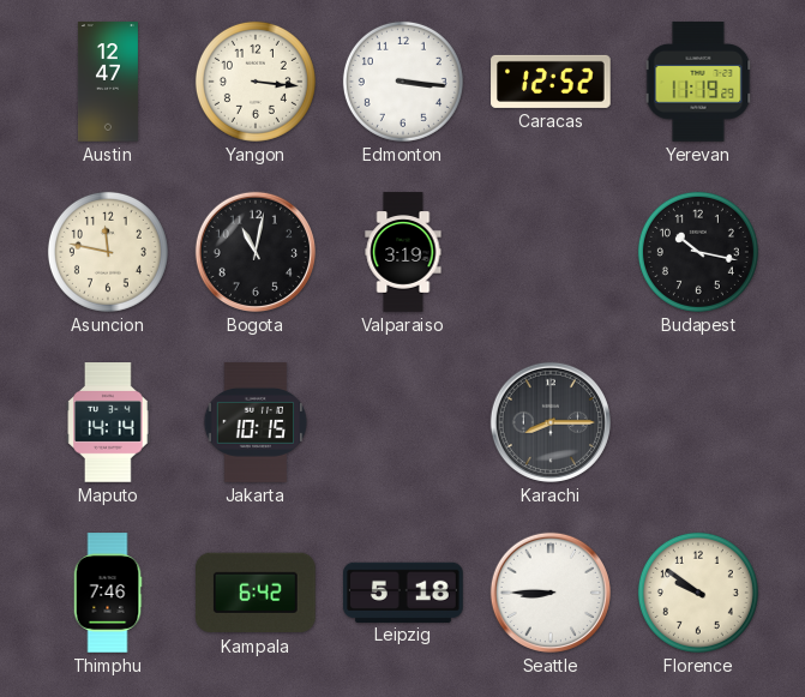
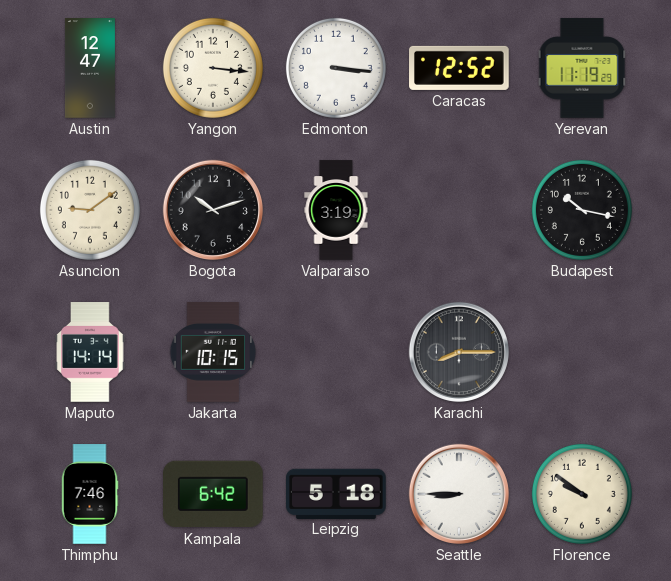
Asuncion: 11:47 -> 9:09
Bogota: 11:02 -> 10:12
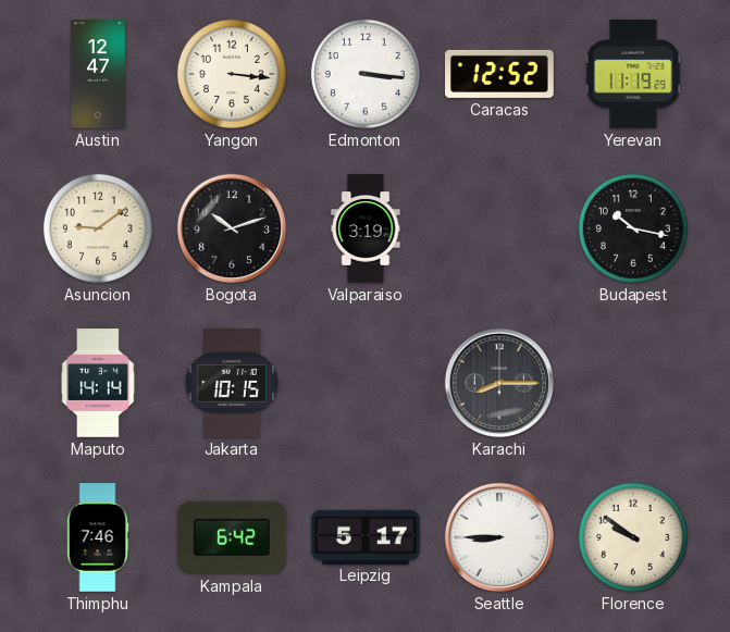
Leipzig: 5:18 -> 5:17
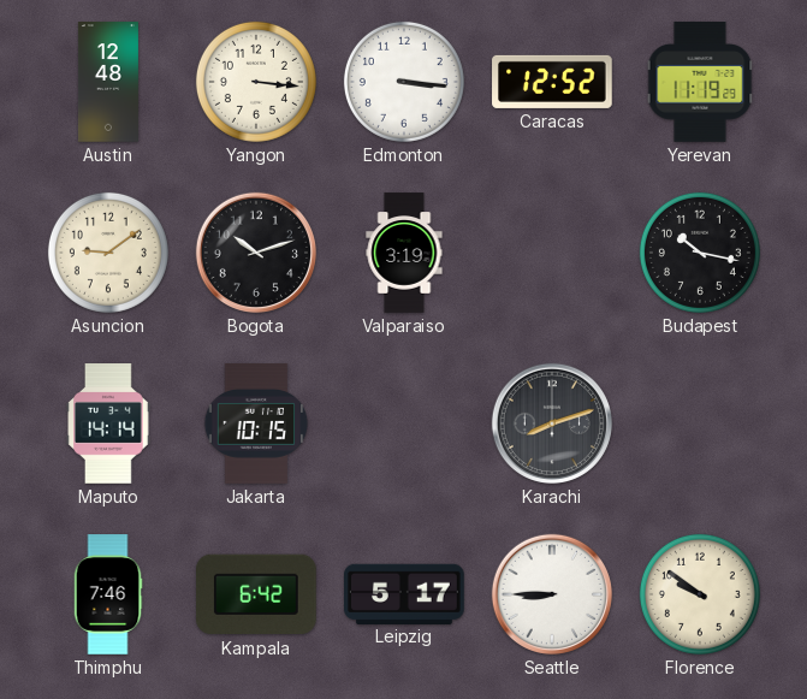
Austin: 12:47 -> 12:48
Karachi: 8:15 -> 8:12
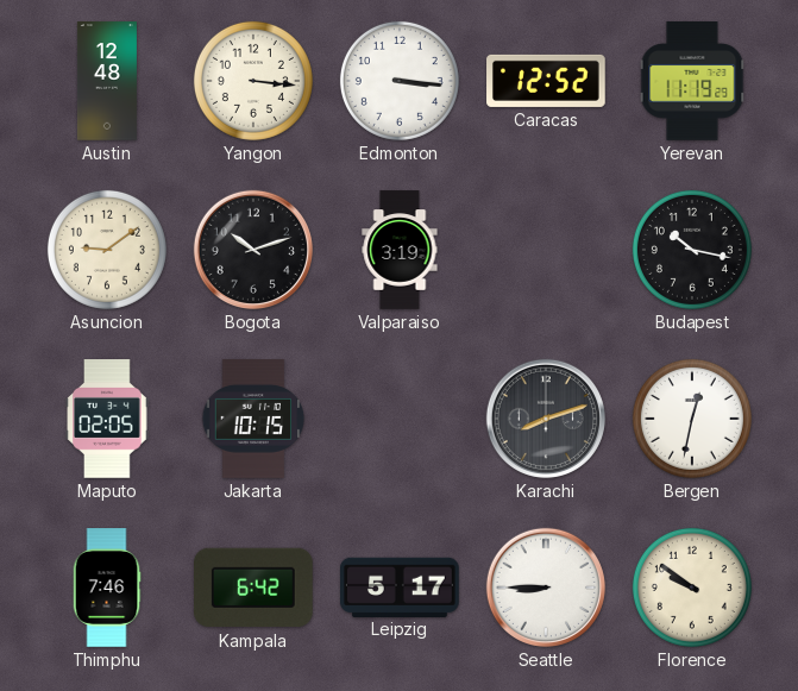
Maputo: 14:14 -> 02:05
Bergen: none -> 12:32
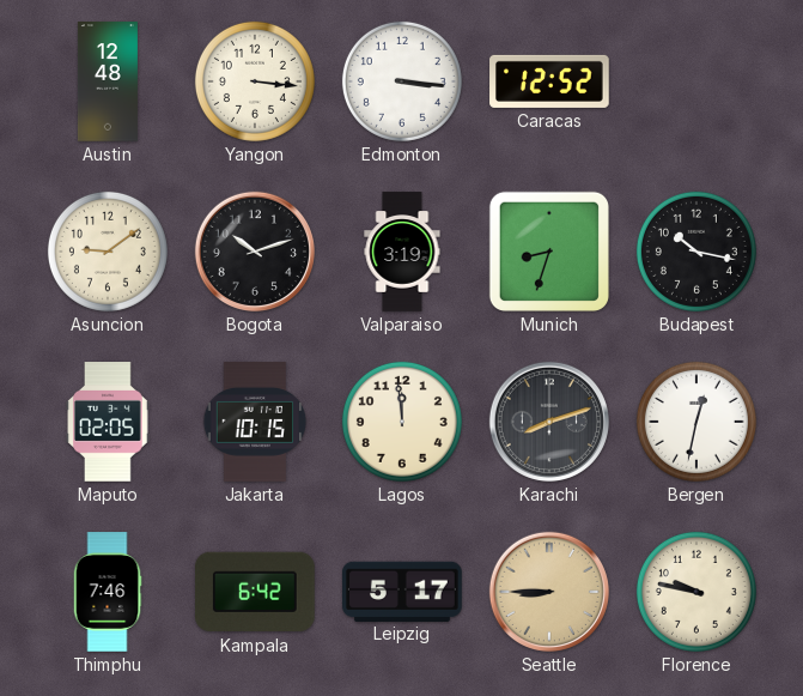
Yerevan: 11:19 -> none
Munich: none -> 8:33
Lagos: none -> 11:59
Seattle dial: white -> champagne
Florence: 9:51 -> 9:47
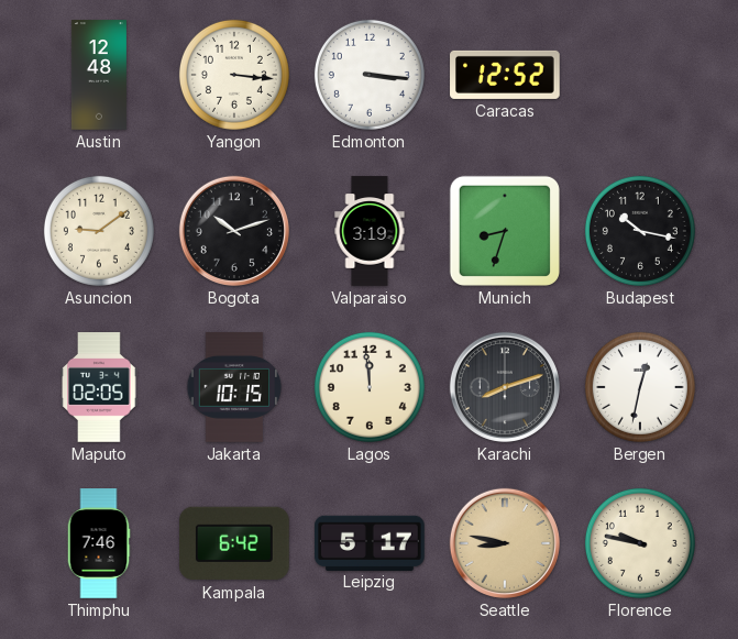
Seattle: 8:45 -> 8:47
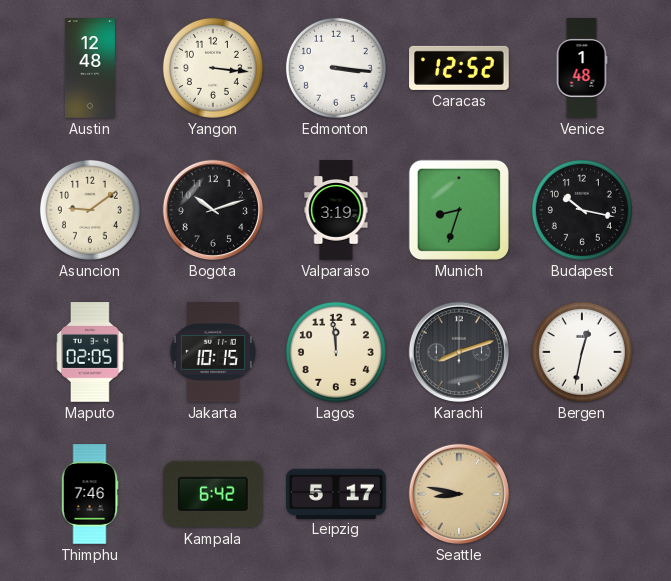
Venice: none -> 1:48
Florence: 9:47 -> none
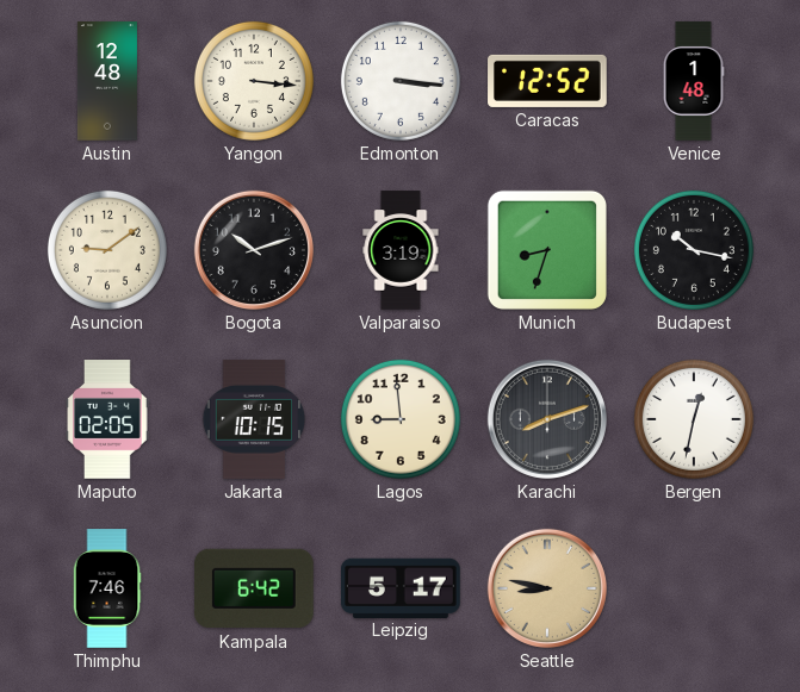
Lagos: 11:59 -> 8:59
